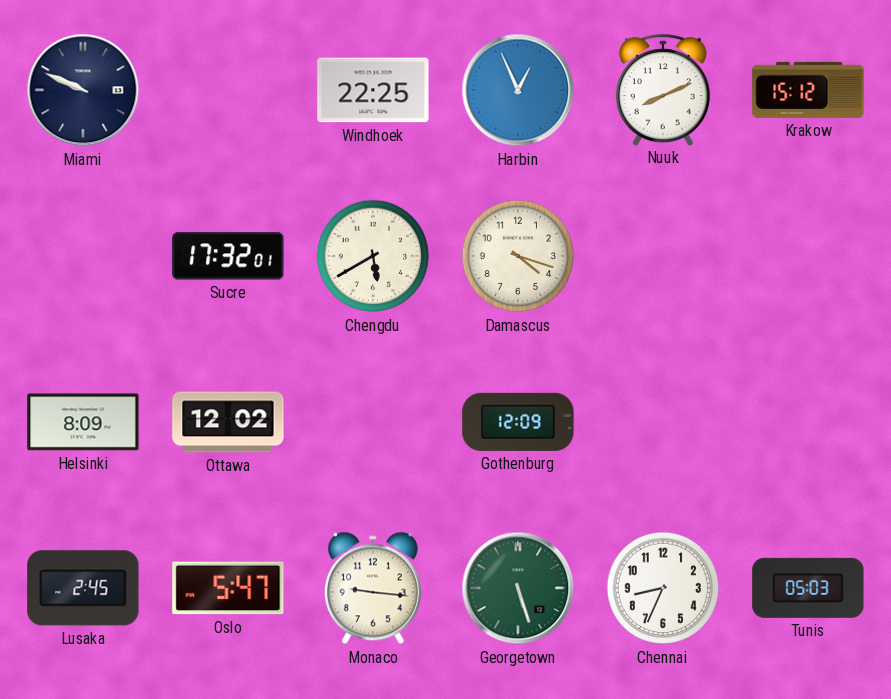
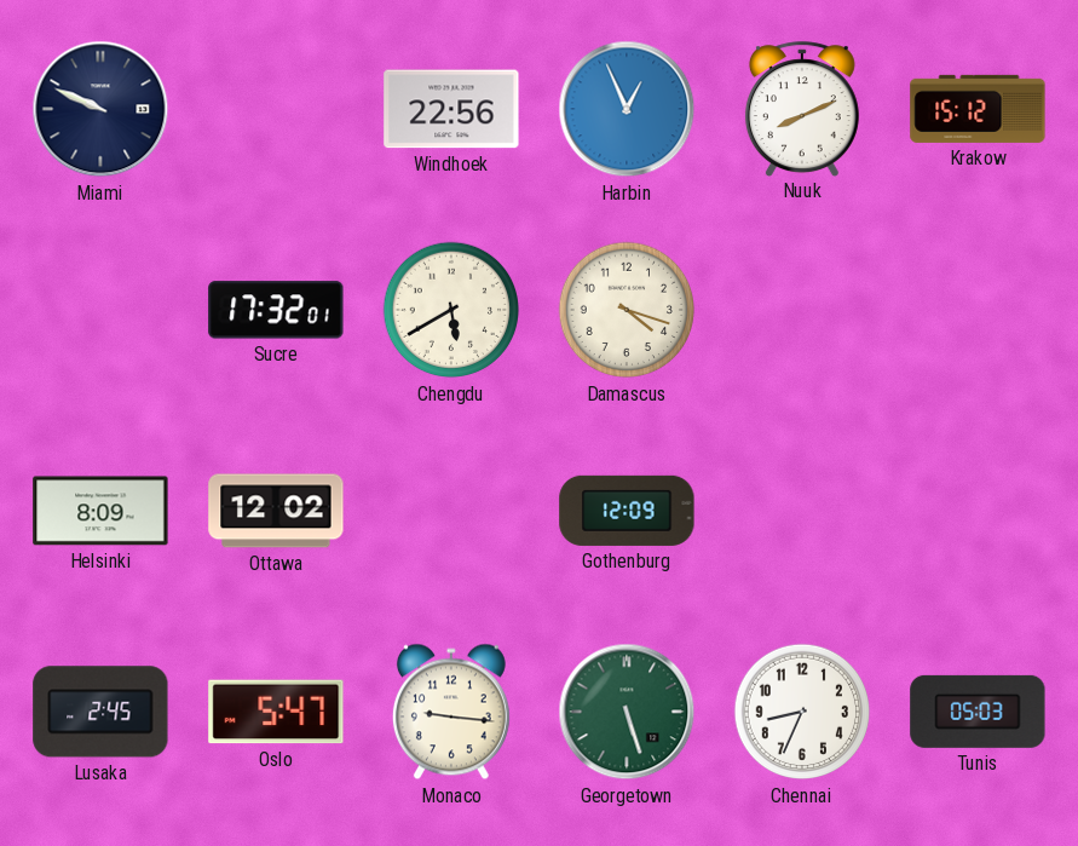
Windhoek: 22:25 -> 22:56
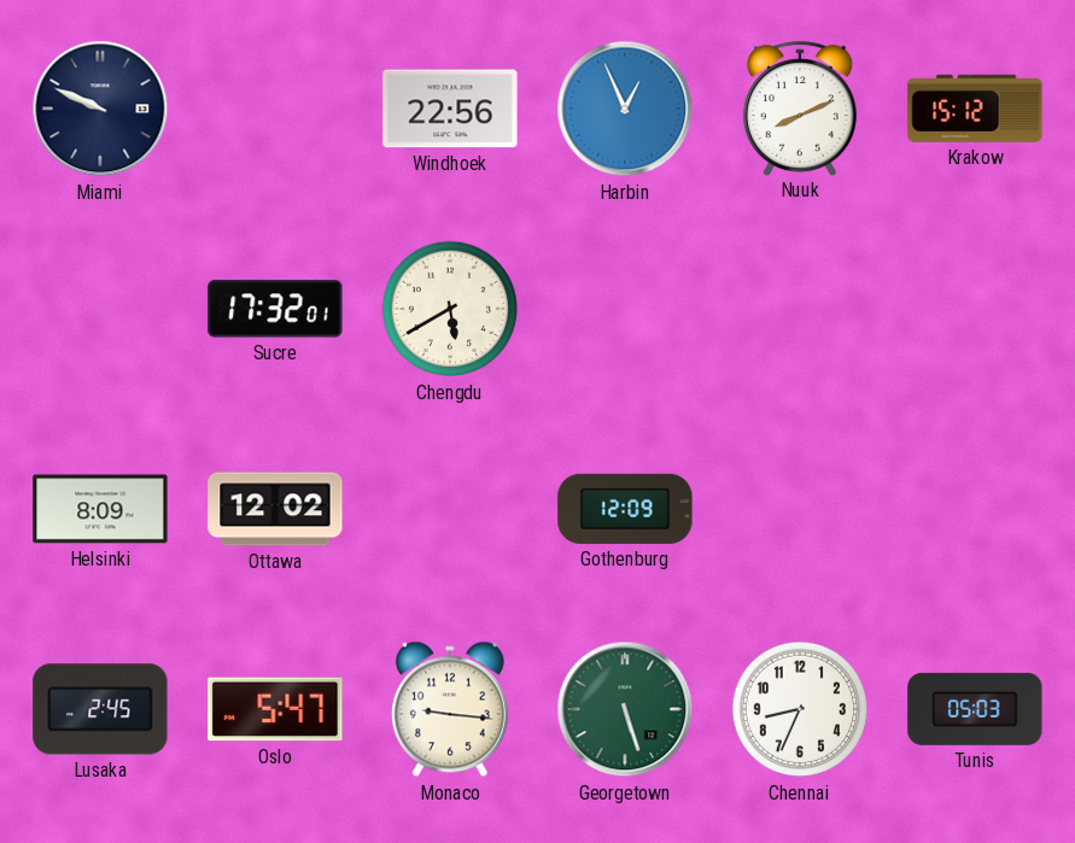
Damascus: 4:18 -> none
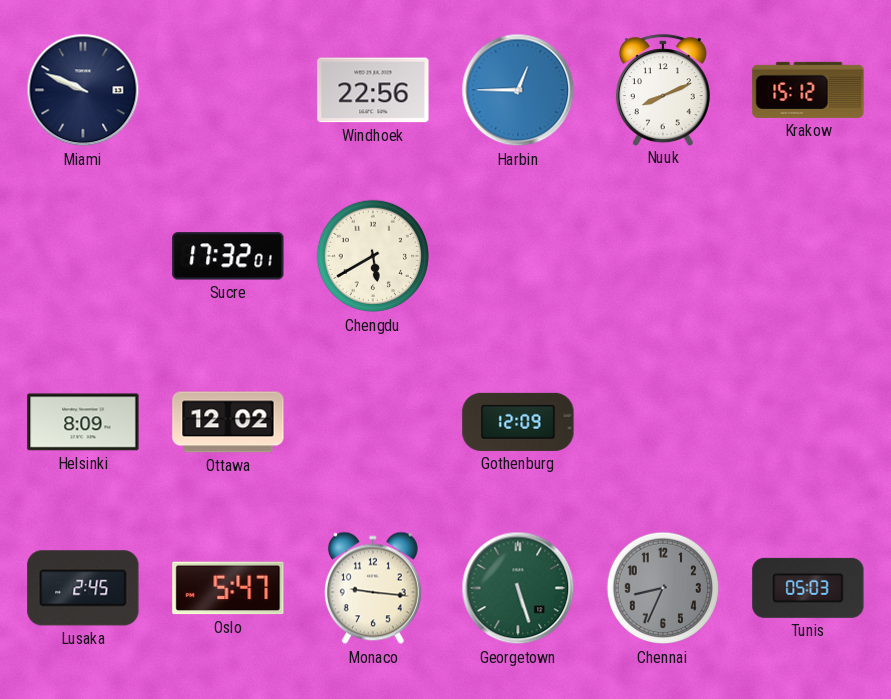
Harbin: 12:56 -> 12:45
Chennai dial: white -> grey
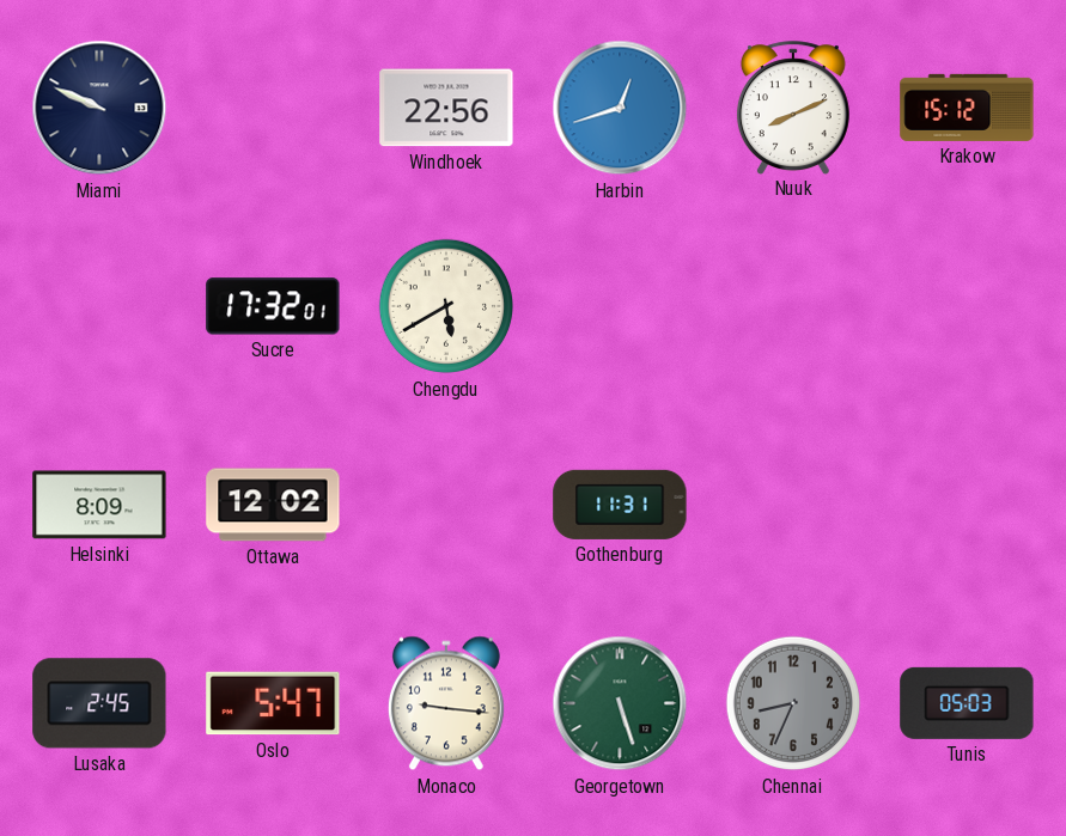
Harbin: 12:45 -> 12:42
Gothenburg: 12:09 -> 11:31
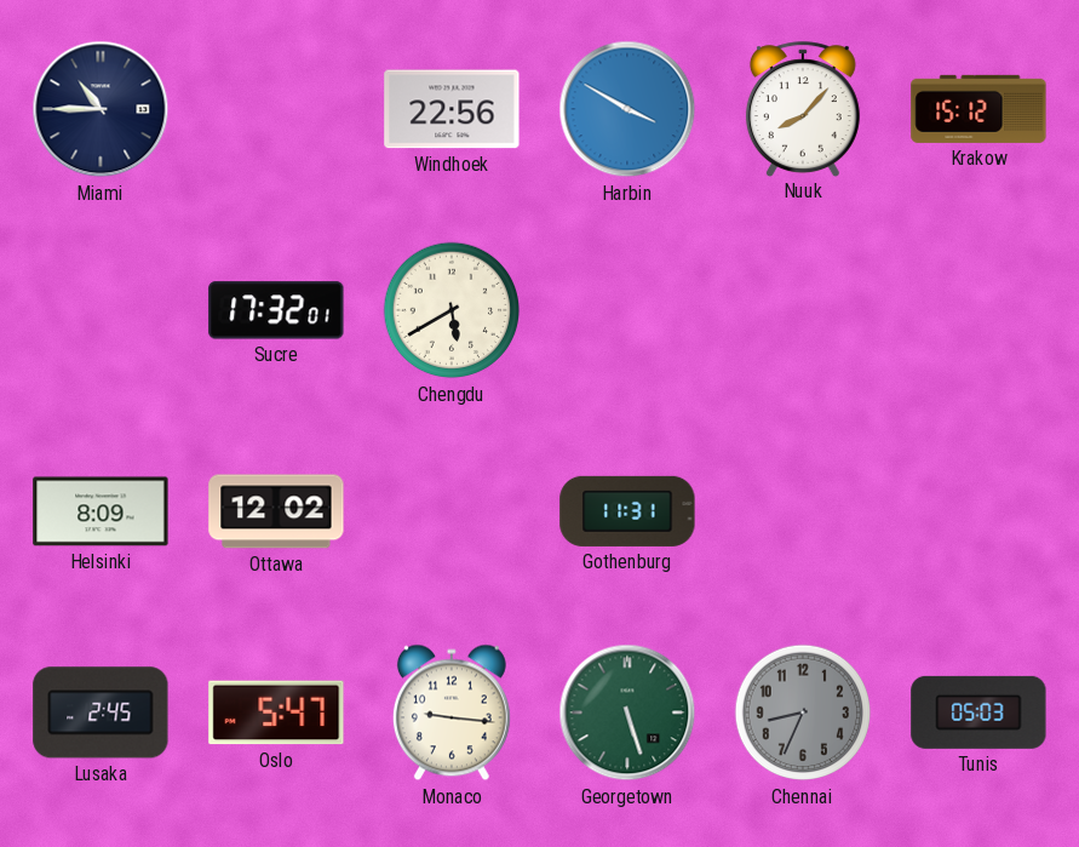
Miami: 9:49 -> 10:45
Harbin: 12:42 -> 3:50
Nuuk: 8:11 -> 8:07
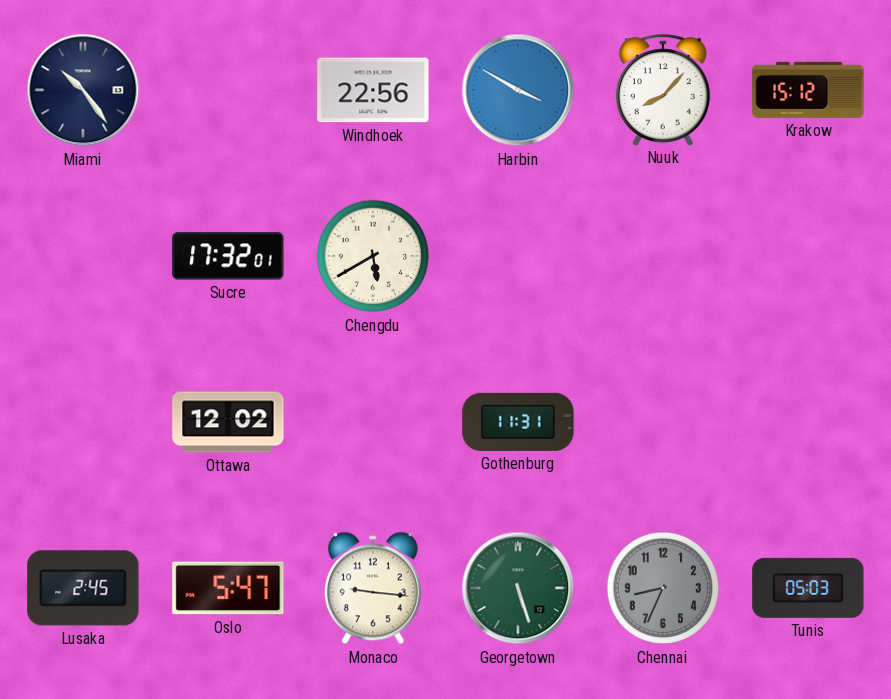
Miami: 10:45 -> 10:24
Helsinki: 8:09 -> none
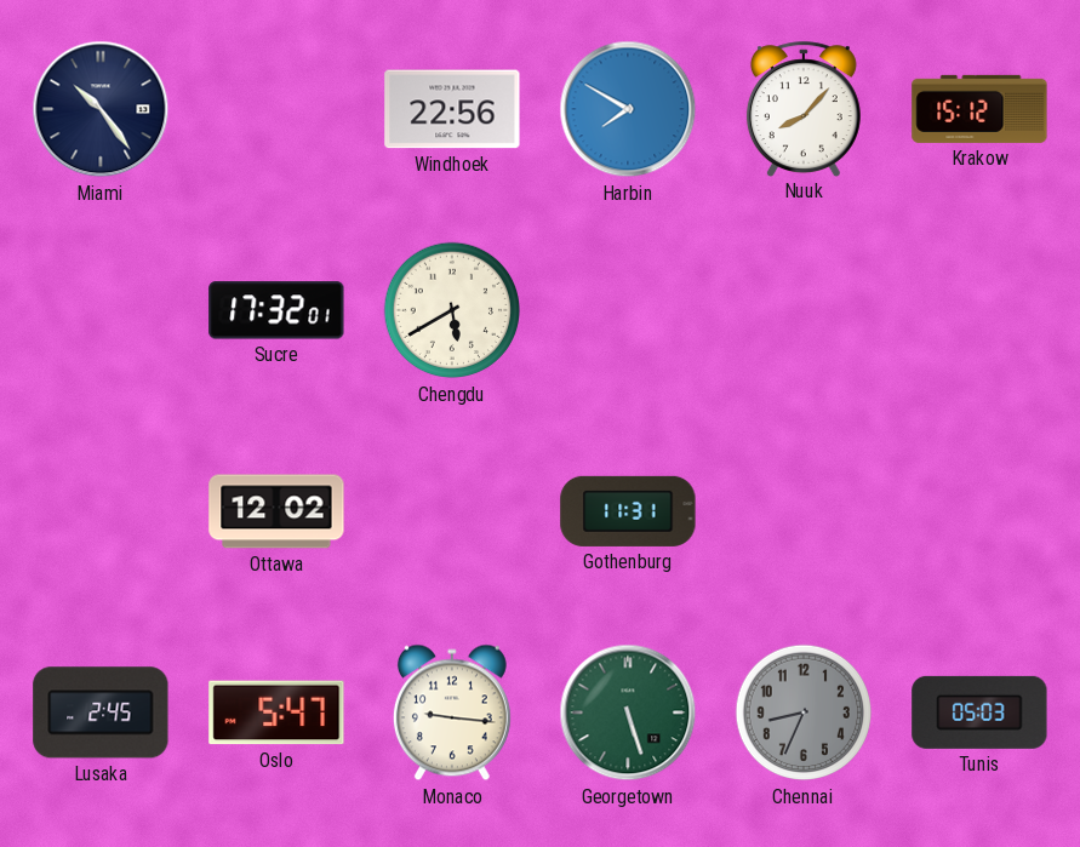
Harbin: 3:50 -> 7:50
